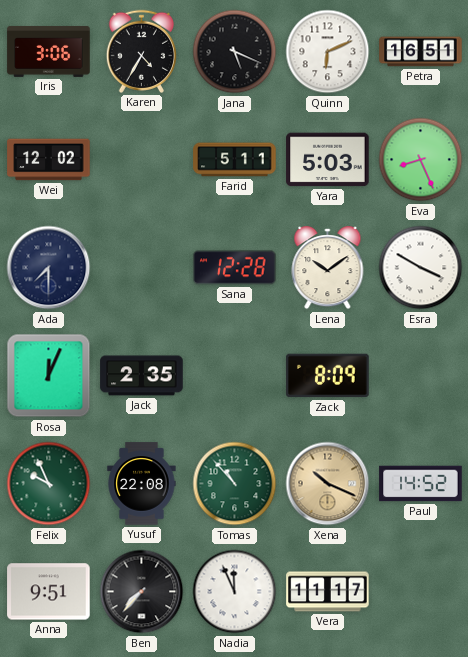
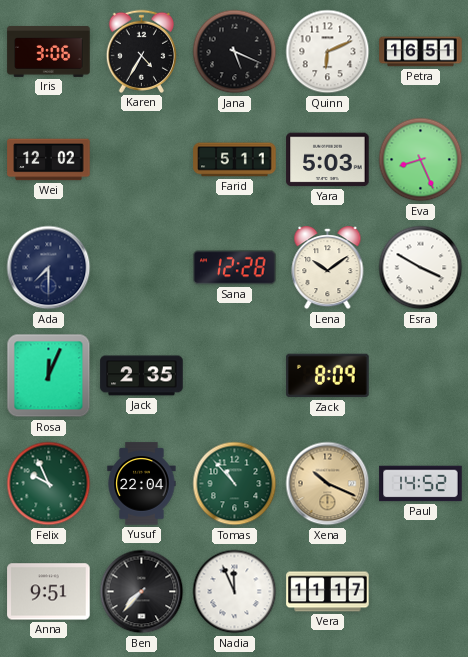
Yusuf: 22:08 -> 22:04
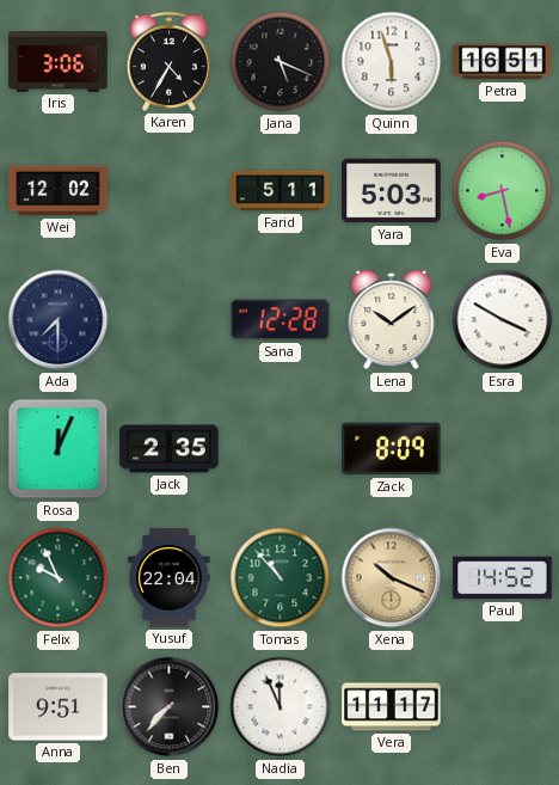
Quinn: 6:11 -> 5:57
Eva: 8:26 -> 8:28
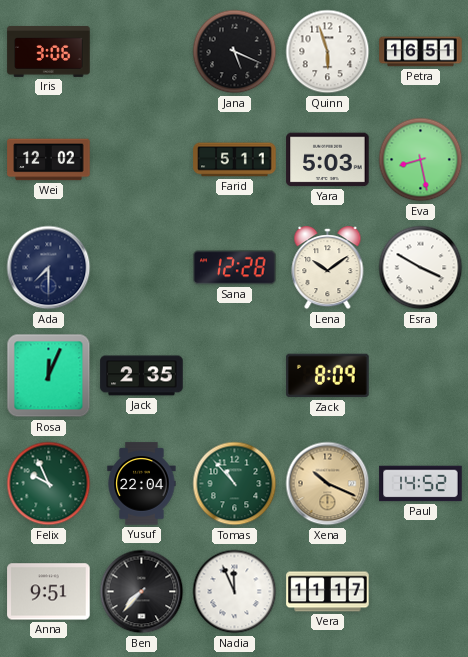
Karen: 4:35 -> none
